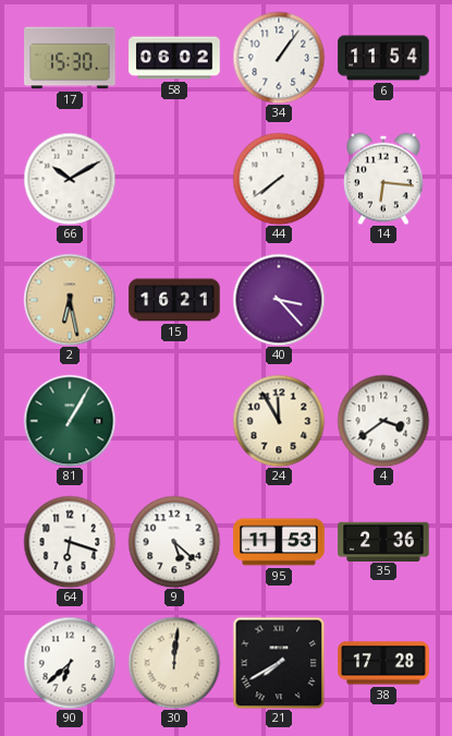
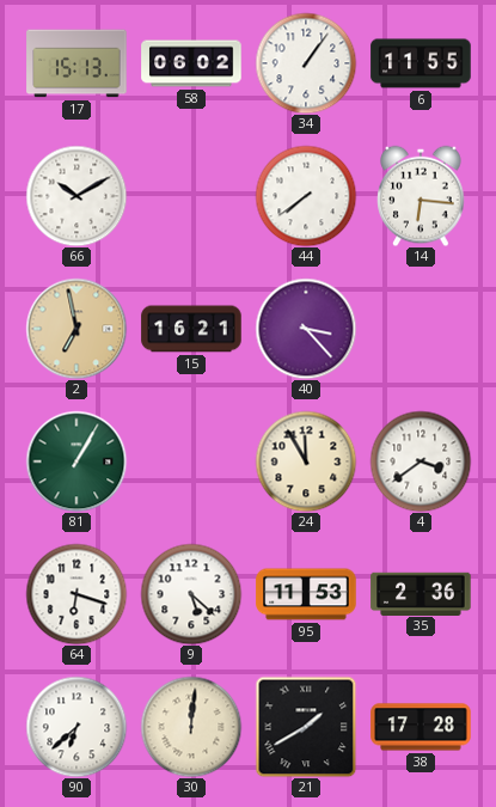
17: 15:30 -> 15:13
6: 11:54 -> 11:55
2: 6:28 -> 6:58
21: 7:40 -> 1:40
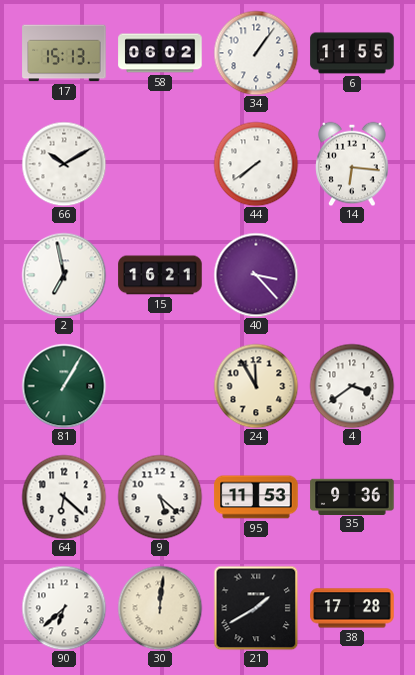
2 dial: champagne -> white
64: 6:18 -> 6:22
35: 2:36 -> 9:36
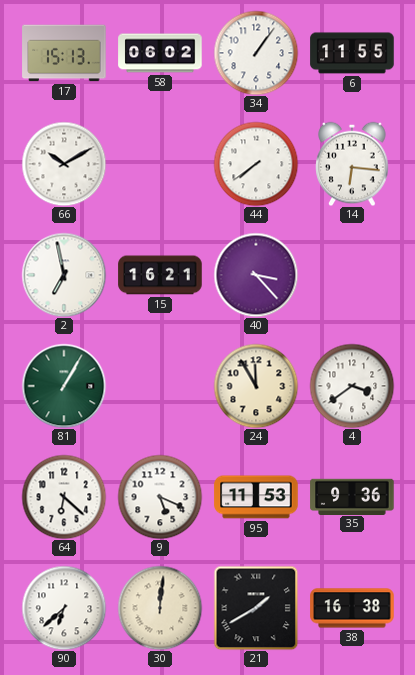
9: 5:22 -> 5:19
38: 17:28 -> 16:38
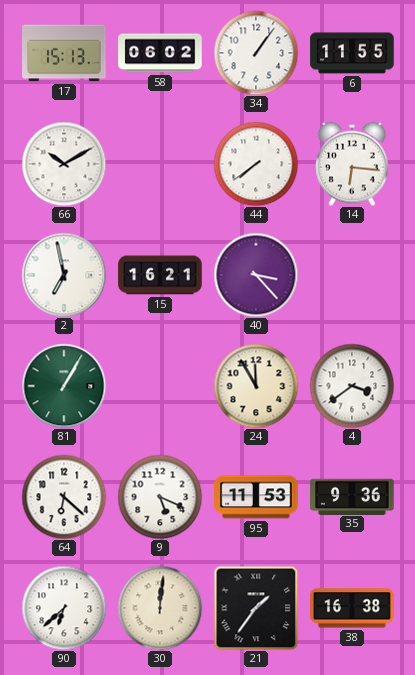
21: 1:40 -> 1:36
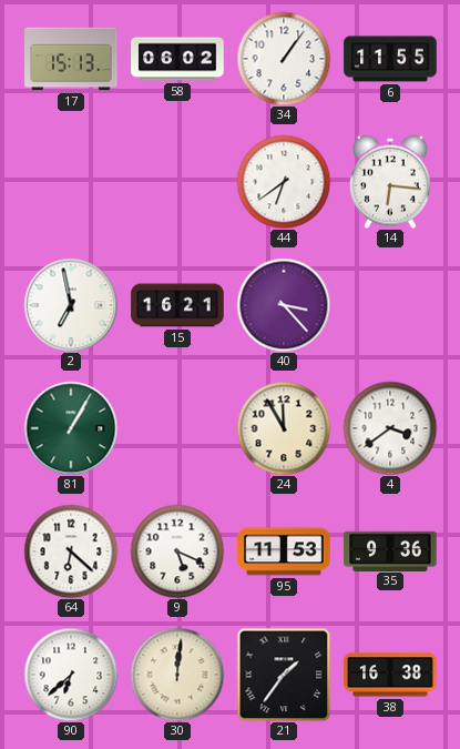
66: 10:10 -> none
44: 7:39 -> 6:39
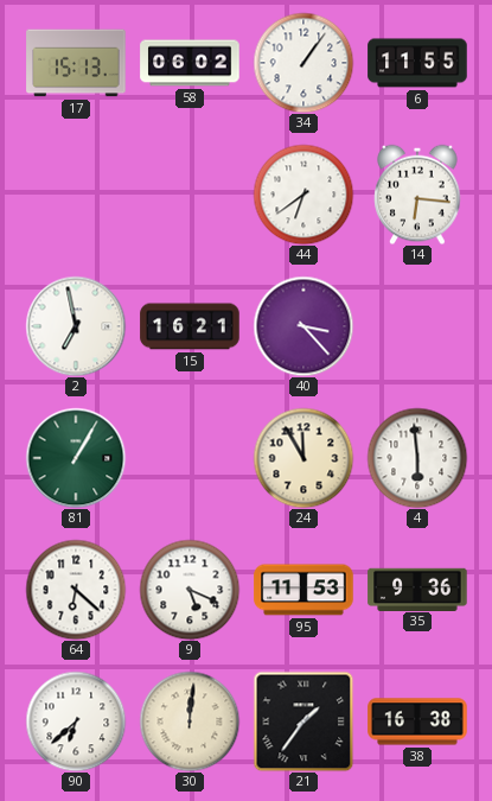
4: 3:39 -> 5:59
